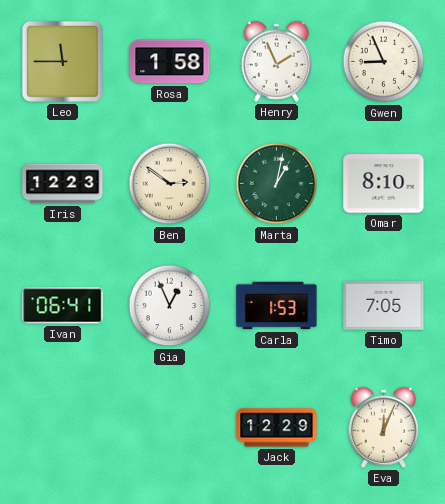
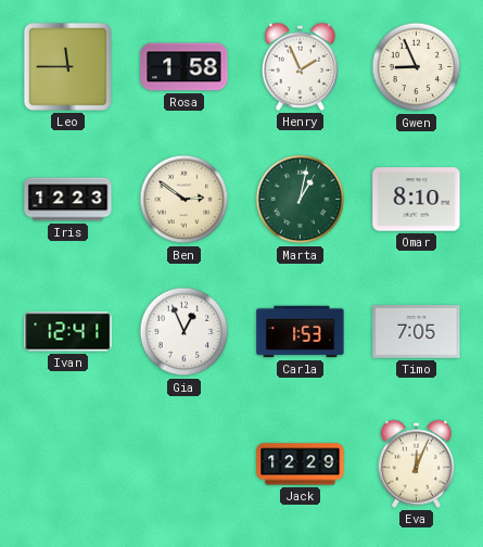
Ivan: 06:41 -> 12:41
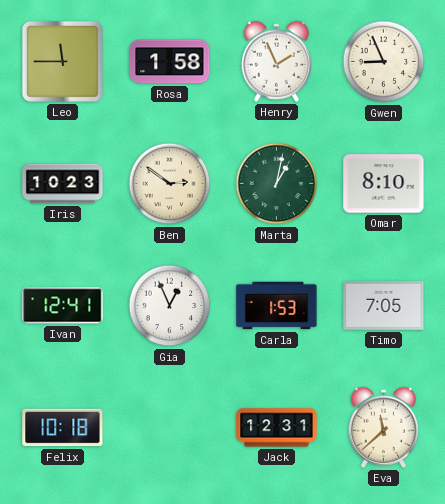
Iris: 12:23 -> 10:23
Felix: none -> 10:18
Jack: 12:29 -> 12:31
Eva: 12:04 -> 11:38
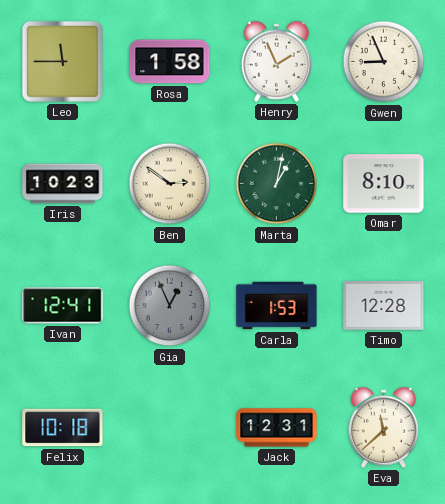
Gia dial: white -> grey
Timo: 7:05 -> 12:28
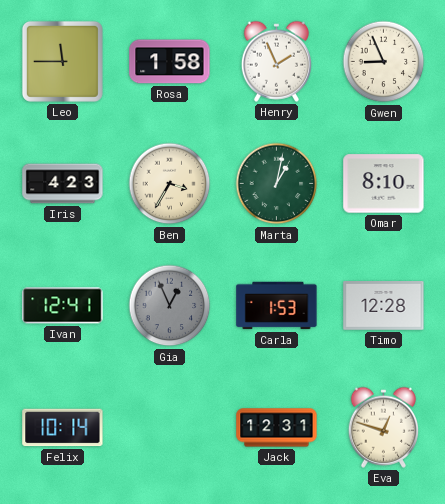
Iris: 10:23 -> 4:23
Ben: 2:51 -> 3:35
Felix: 10:18 -> 10:14
Eva: 11:38 -> 12:48
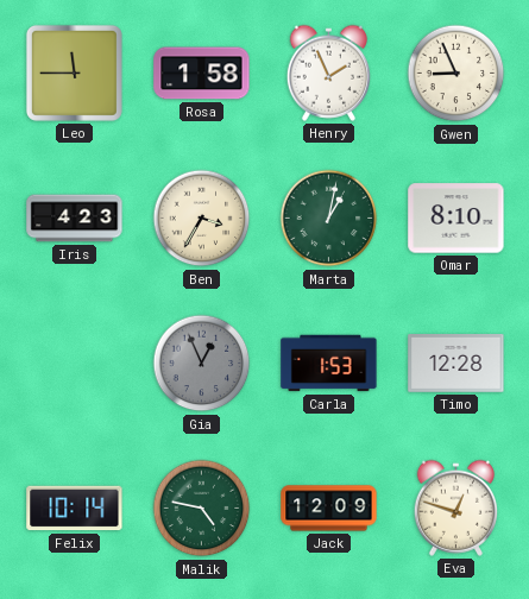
Ivan: 12:41 -> none
Malik: none -> 4:47
Jack: 12:31 -> 12:09
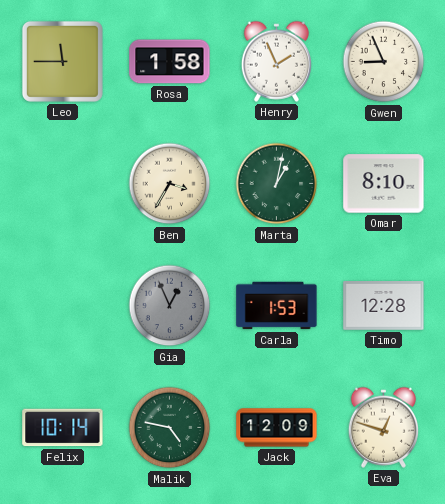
Iris: 4:23 -> none
